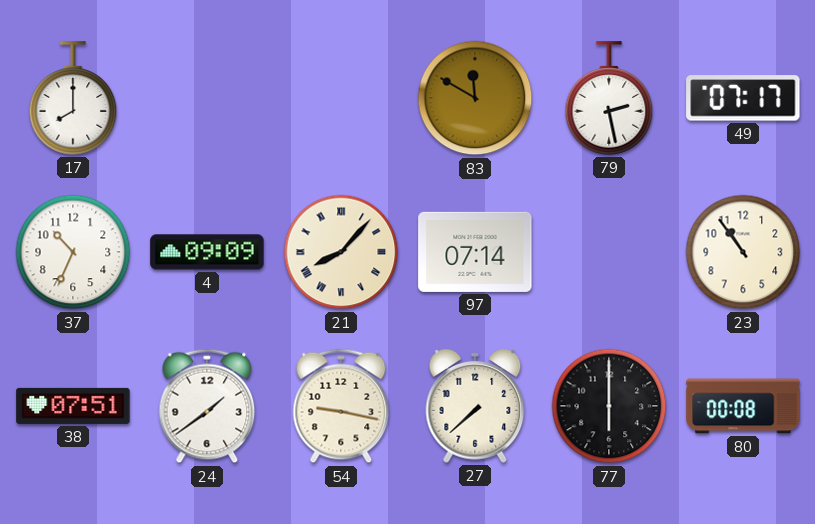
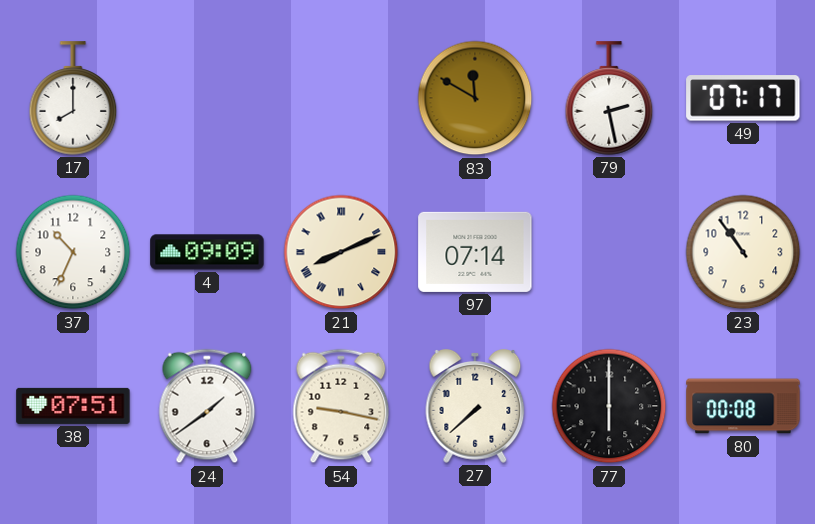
21: 8:07 -> 8:11
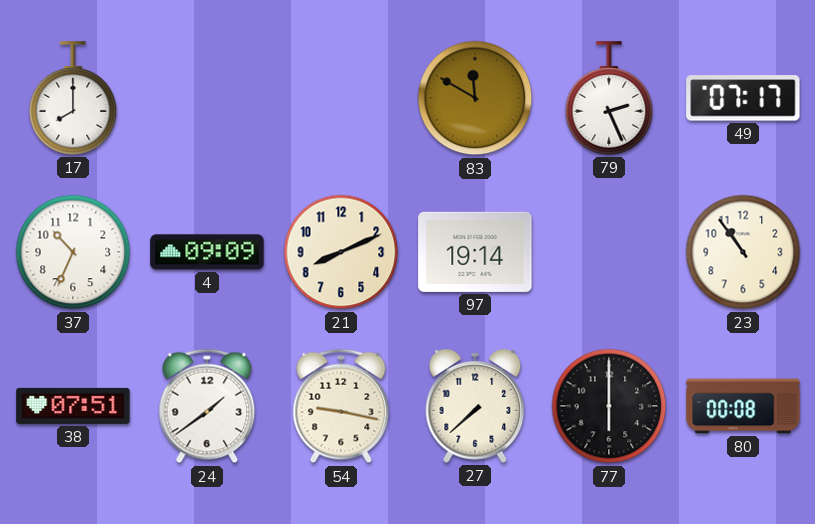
79: 2:28 -> 2:26
21 numerals: Roman -> Arabic
97: 07:14 -> 19:14
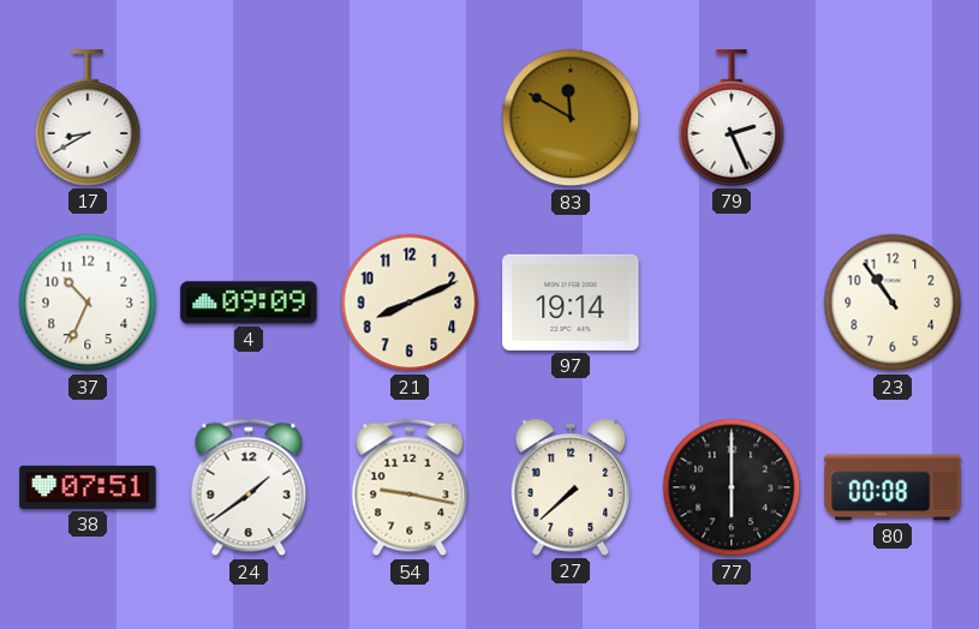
17: 8:00 -> 8:40
49: 07:17 -> none
